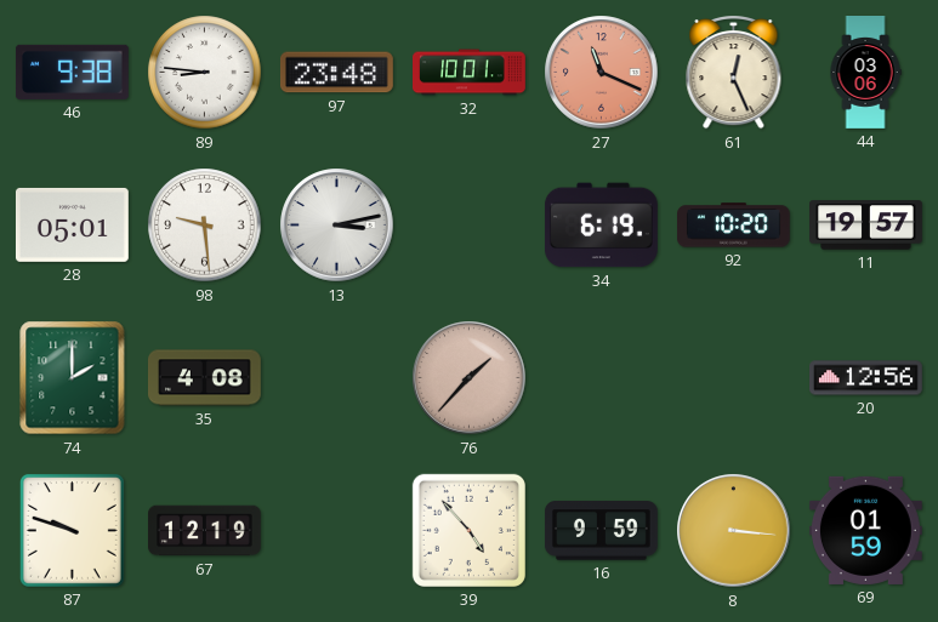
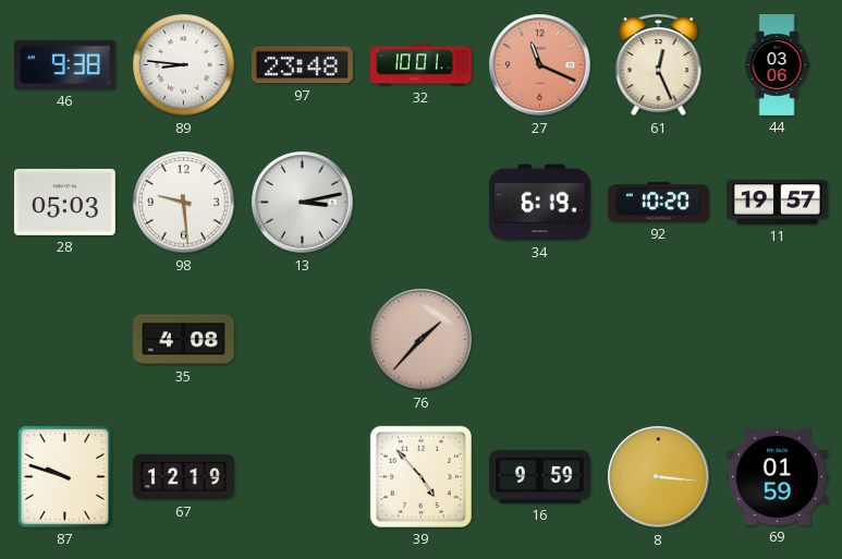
28: 05:01 -> 05:03
74: 2:00 -> none
20: 12:56 -> none
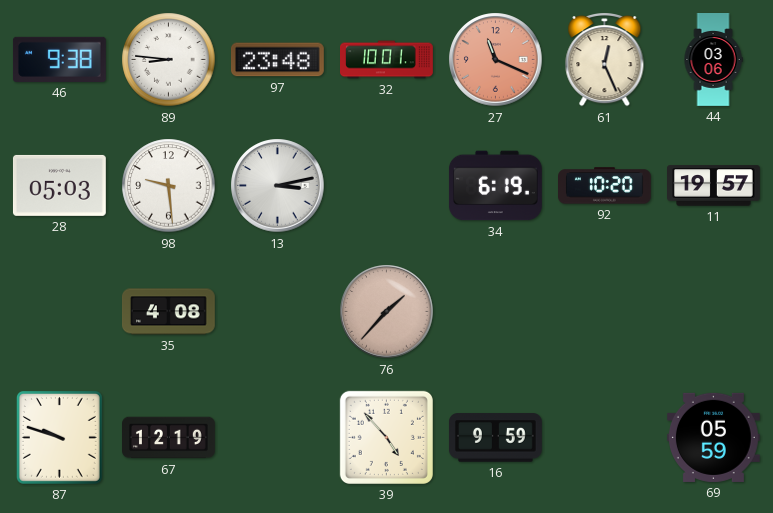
8: 3:16 -> none
69: 01:59 -> 05:59
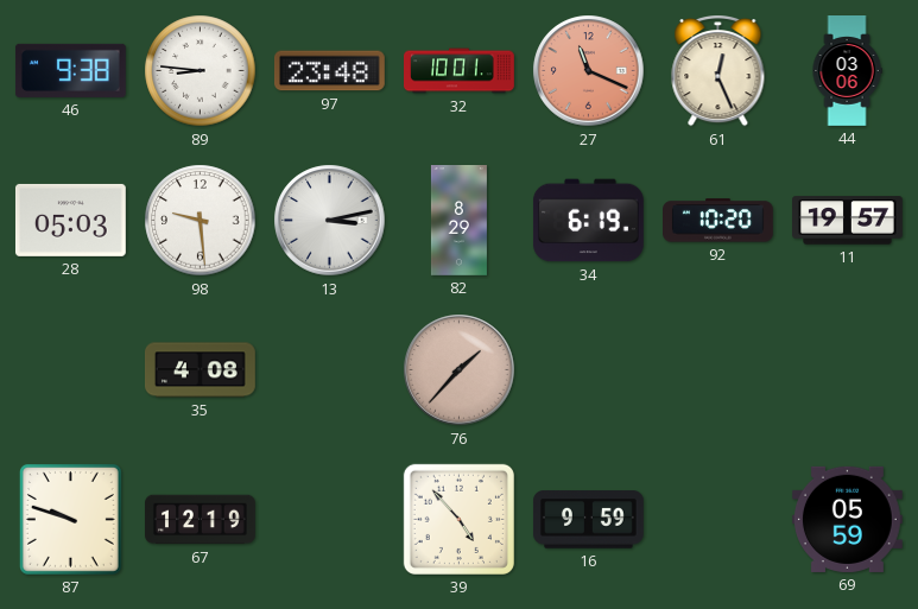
82: none -> 8:29
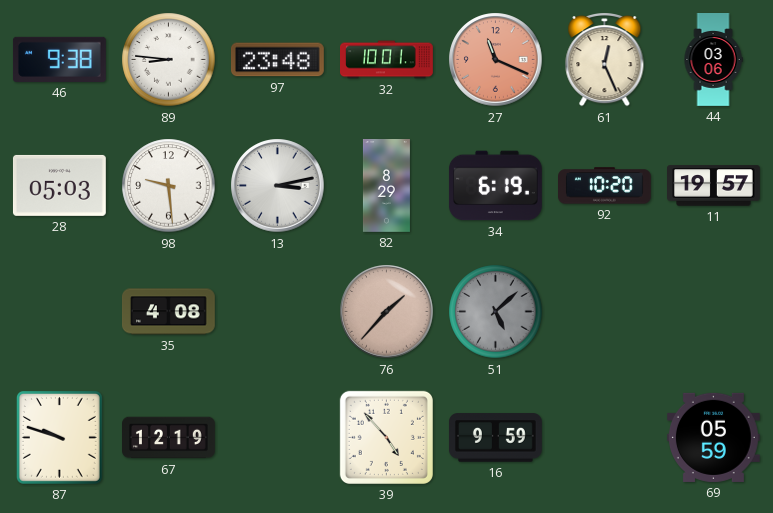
51: none -> 5:08
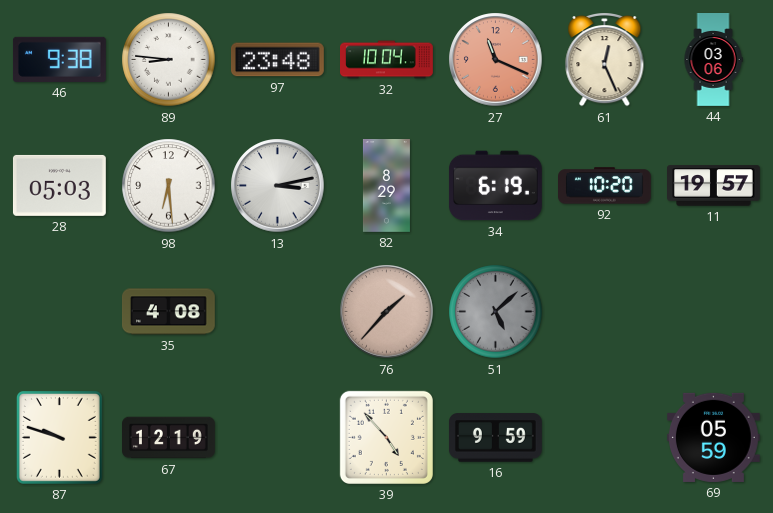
32: 10:01 -> 10:04
98: 9:29 -> 6:29
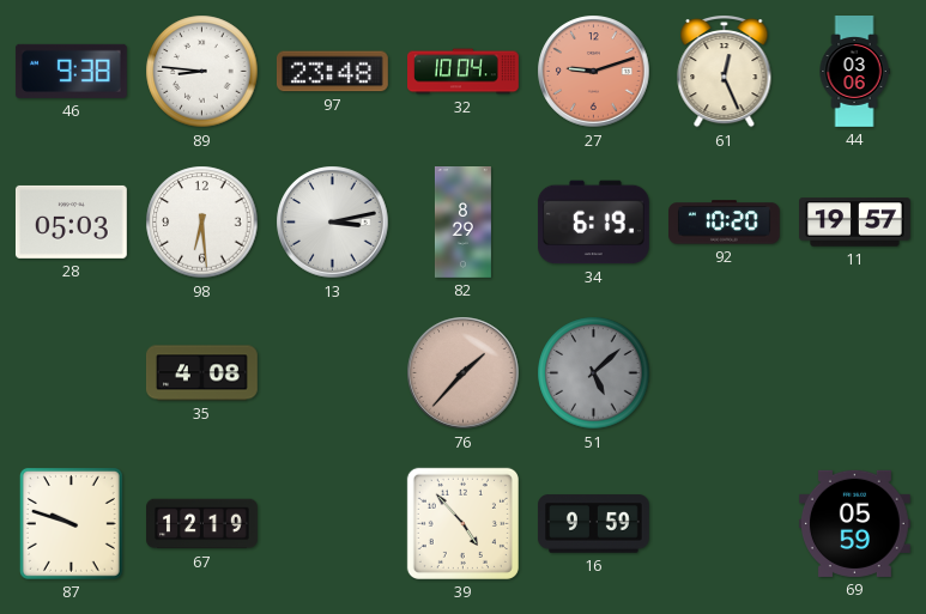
27: 11:19 -> 9:12
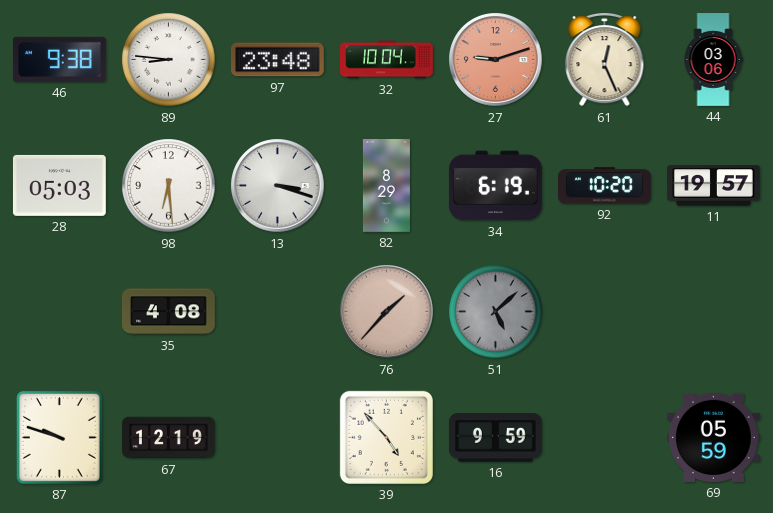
13: 3:13 -> 3:18
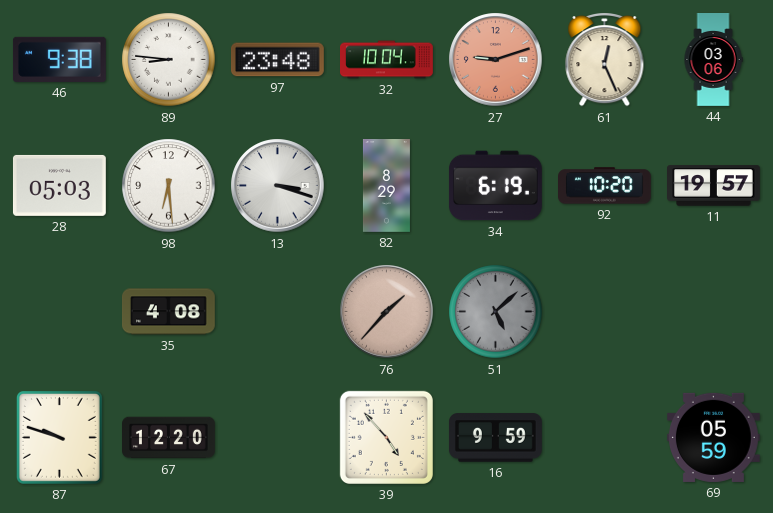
67: 12:19 -> 12:20
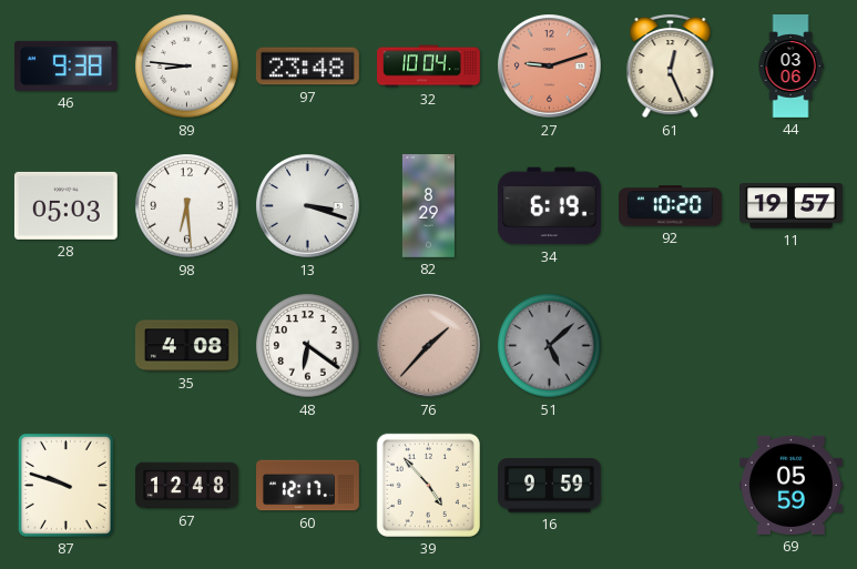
48: none -> 6:21
67: 12:20 -> 12:48
60: none -> 12:17
